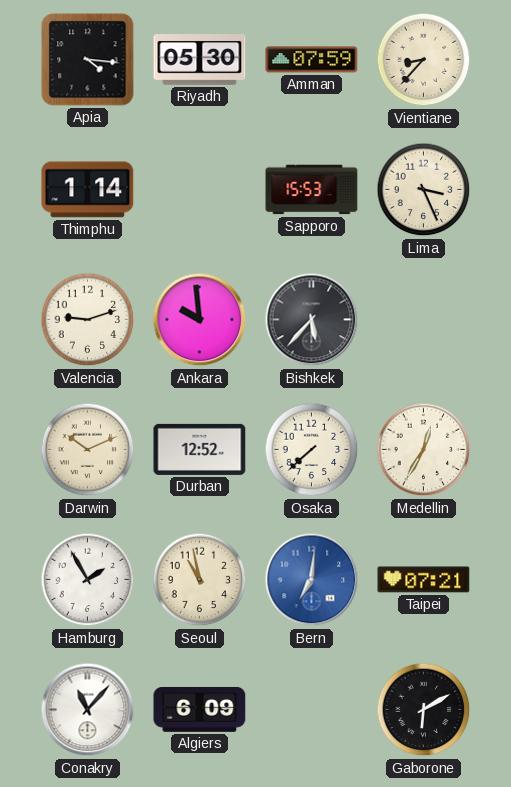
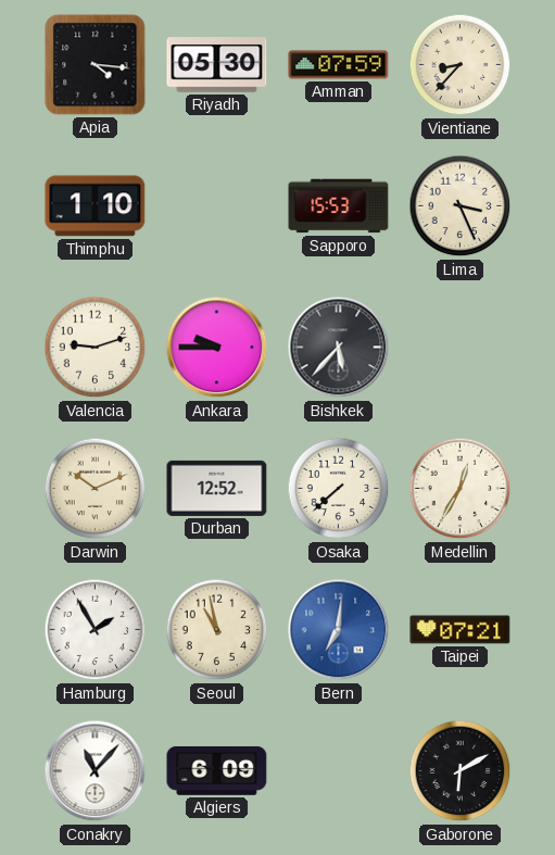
Thimphu: 1:14 -> 1:10
Ankara: 9:59 -> 9:45
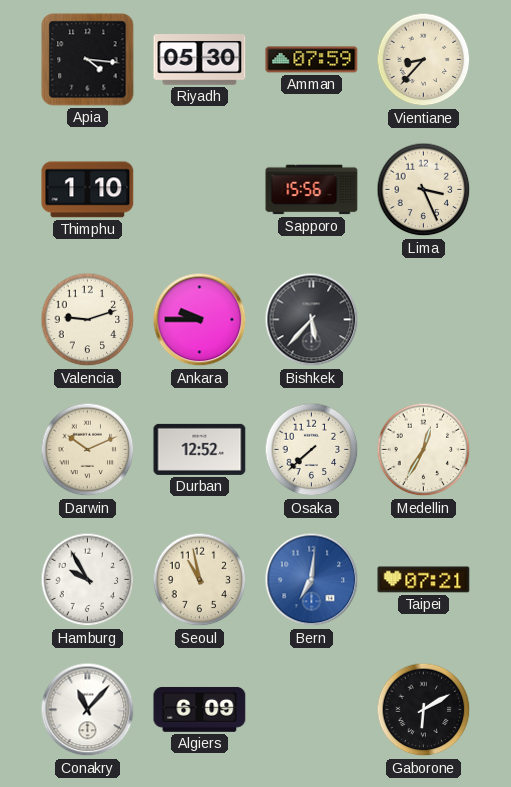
Sapporo: 15:53 -> 15:56
Hamburg: 1:55 -> 9:55
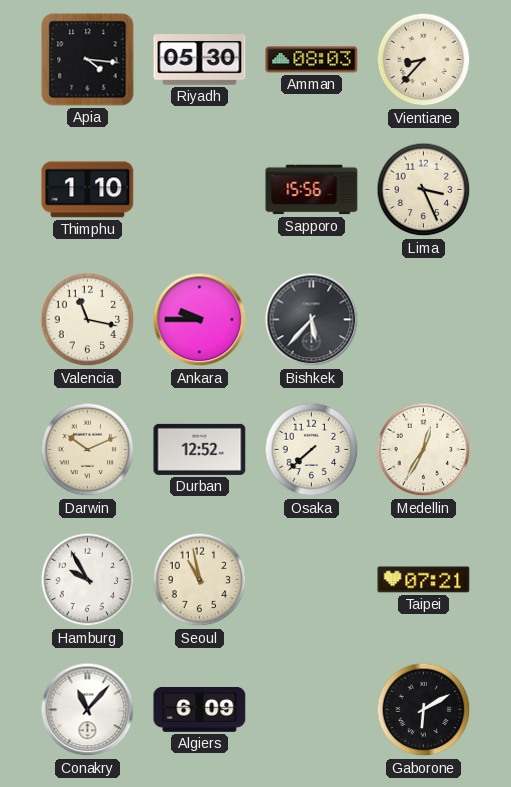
Amman: 07:59 -> 08:03
Valencia: 9:12 -> 11:17
Bern: 7:01 -> none
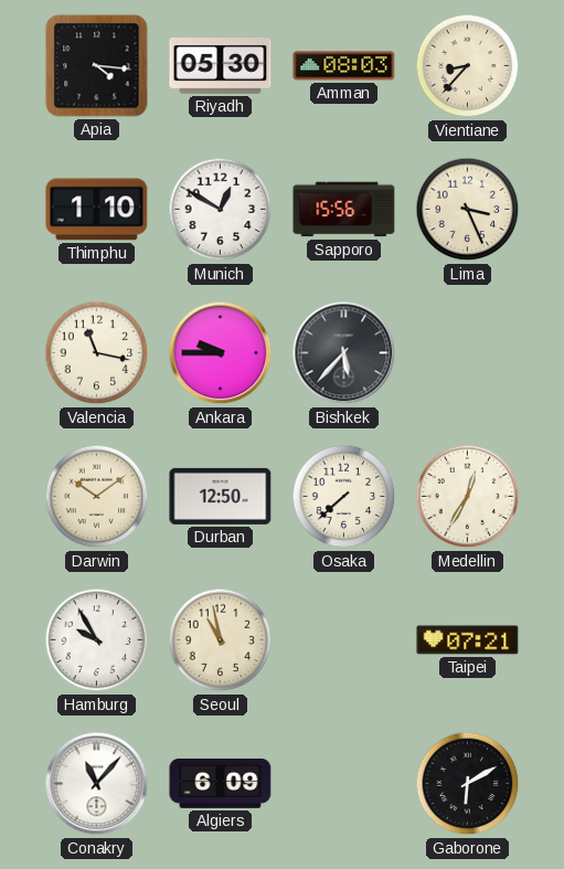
Munich: none -> 12:50
Darwin: 10:11 -> 10:09
Durban: 12:52 -> 12:50
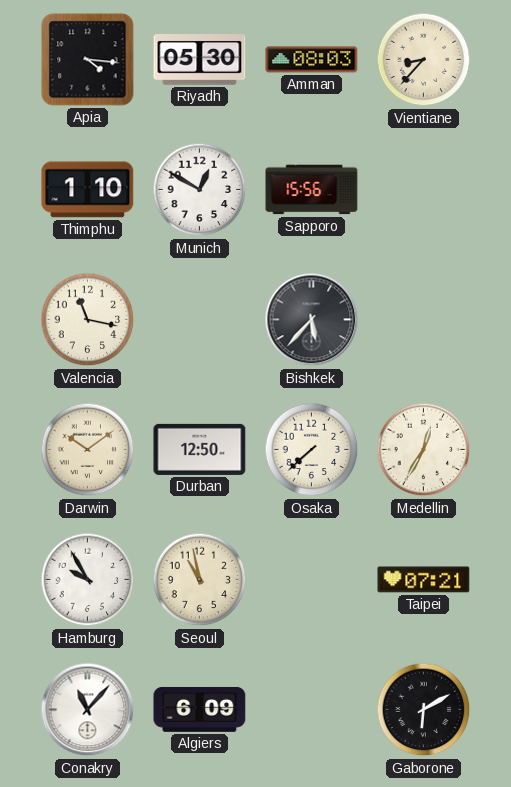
Lima: 3:26 -> none
Ankara: 9:45 -> none
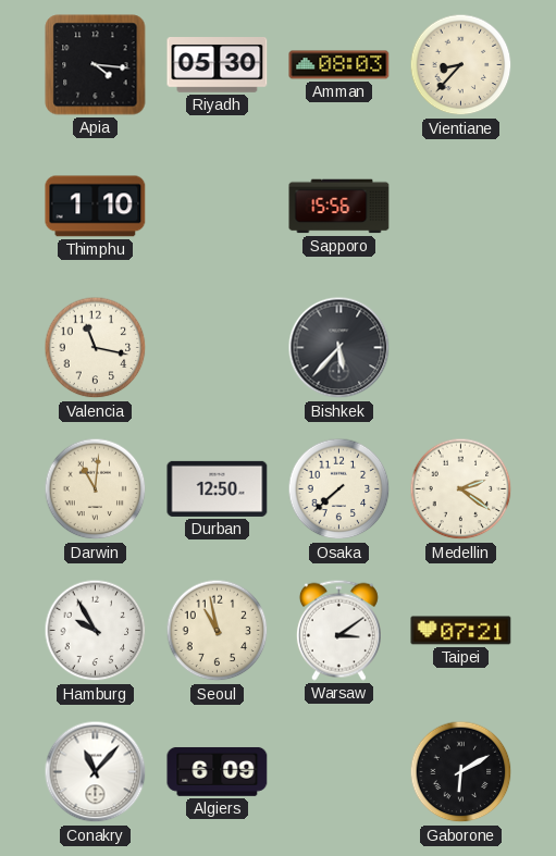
Munich: 12:50 -> none
Darwin: 10:09 -> 11:01
Medellin: 12:35 -> 2:21
Warsaw: none -> 3:09
